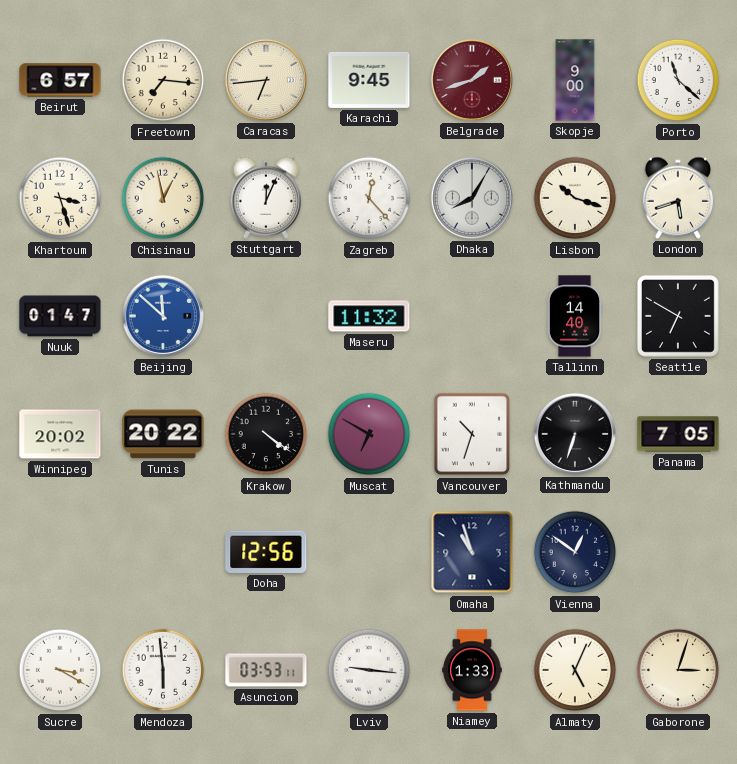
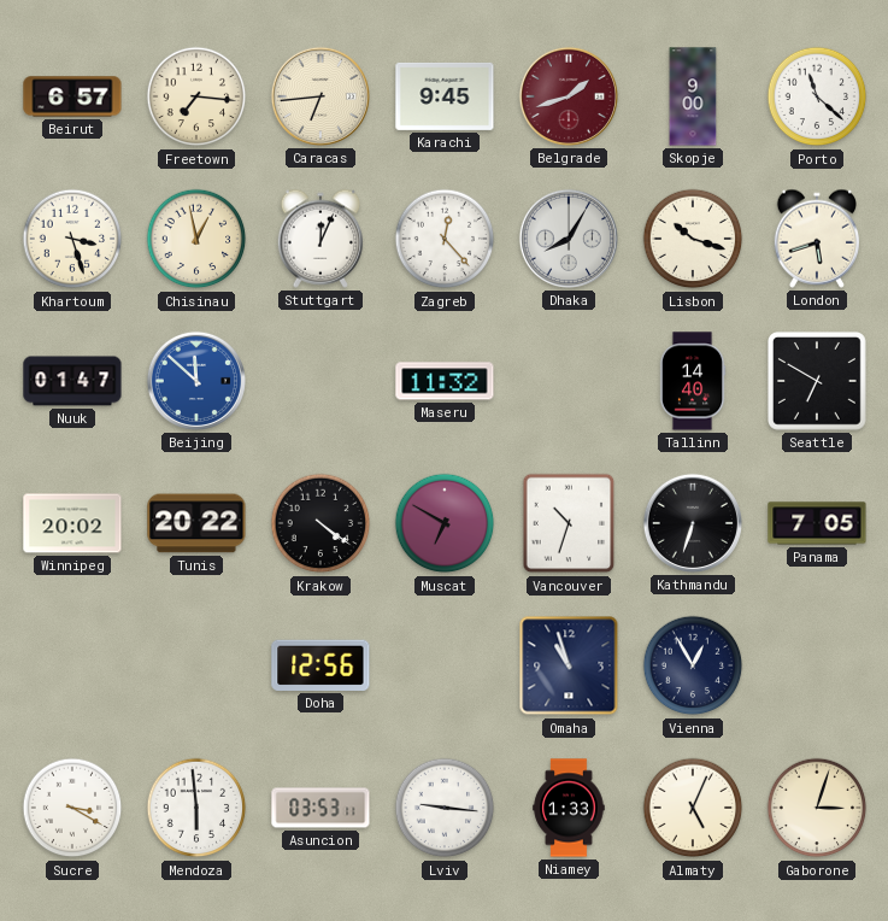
Vienna: 12:51 -> 12:55
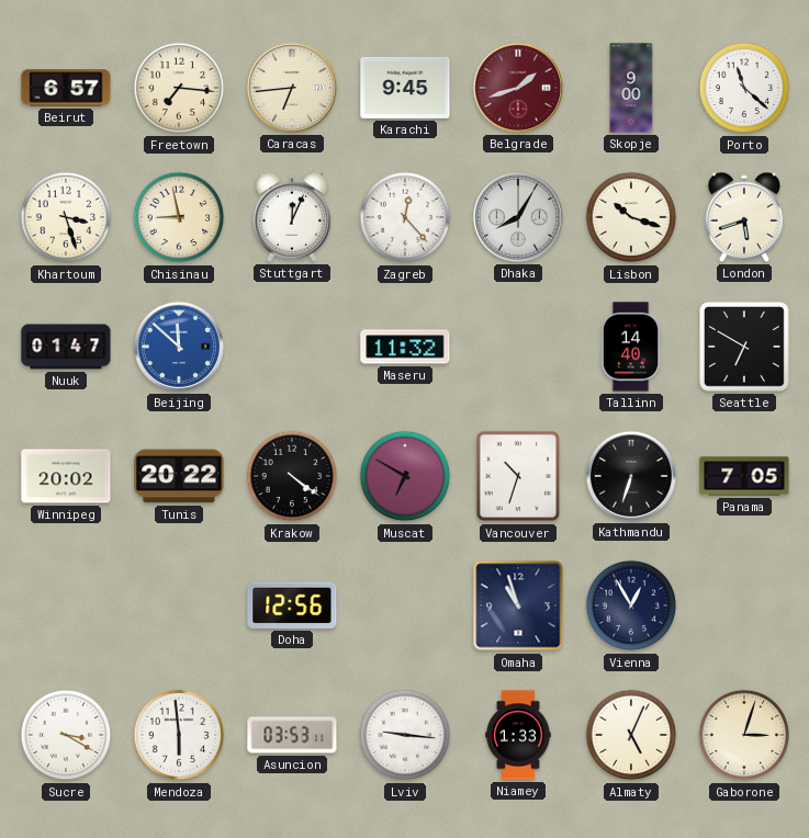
Chisinau: 12:58 -> 8:58
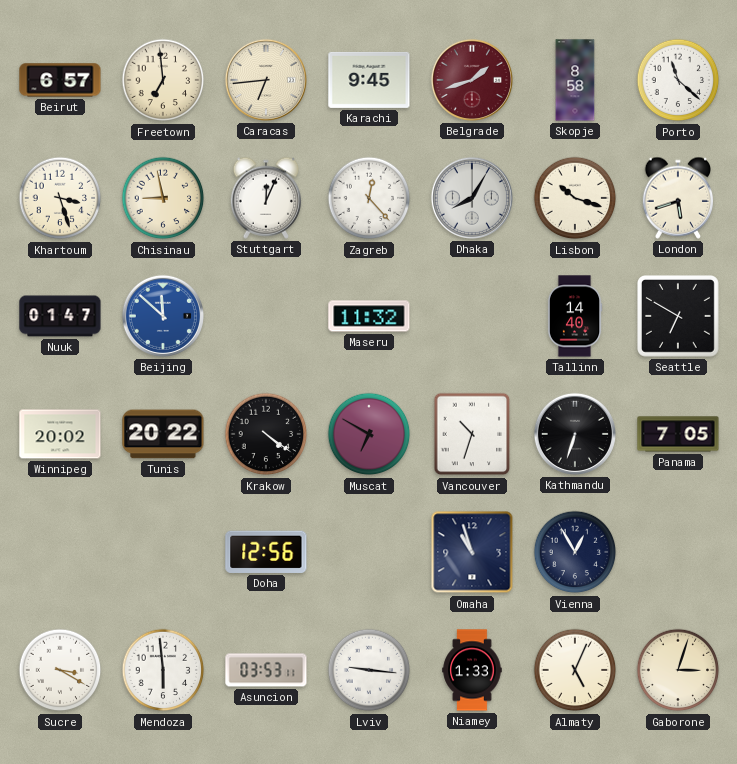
Freetown: 7:16 -> 6:59
Skopje: 9:00 -> 8:58
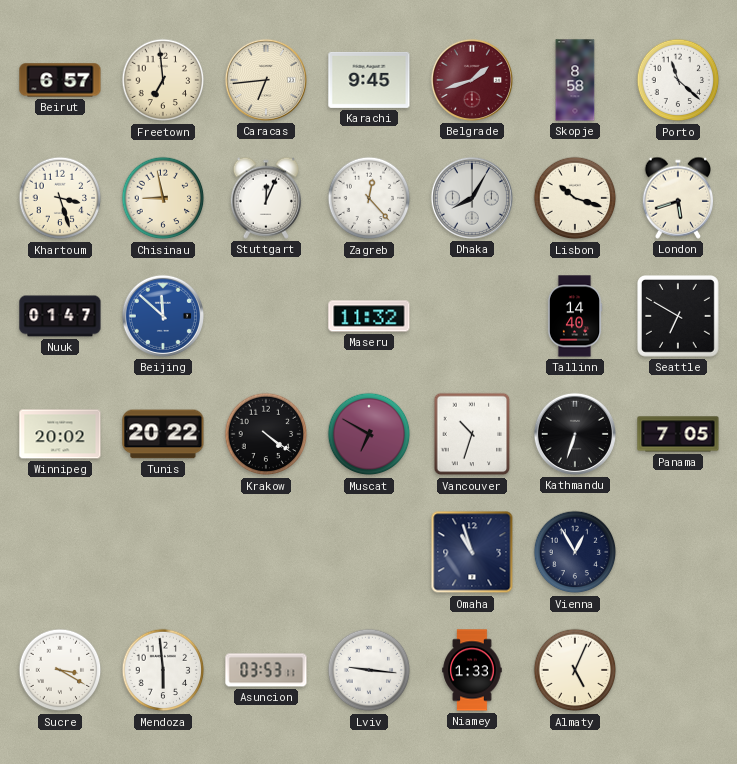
Doha: 12:56 -> none
Gaborone: 3:03 -> none
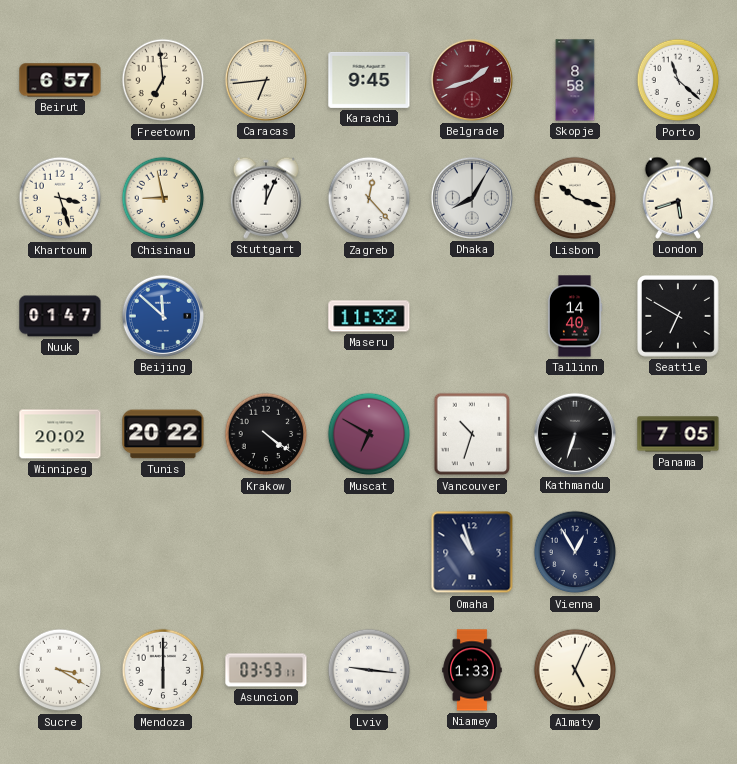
Mendoza: 5:59 -> 6:00
